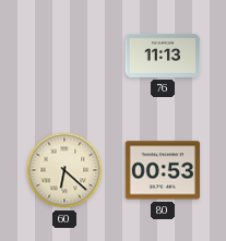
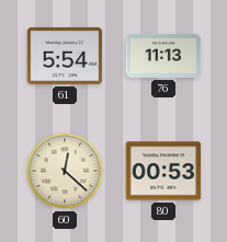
61: none -> 5:54
60: 6:22 -> 12:22
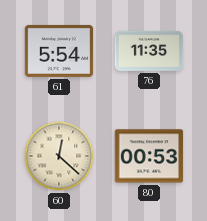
76: 11:13 -> 11:35
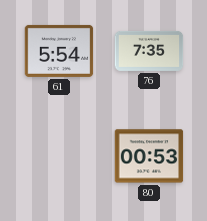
76: 11:35 -> 7:35
60: 12:22 -> none
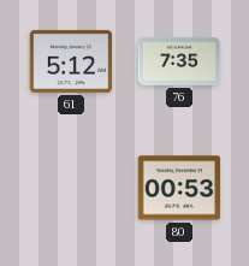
61: 5:54 -> 5:12
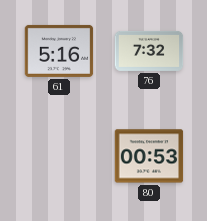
61: 5:12 -> 5:16
76: 7:35 -> 7:32
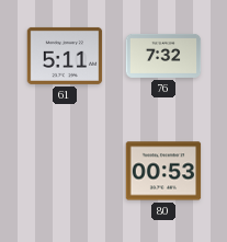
61: 5:16 -> 5:11
